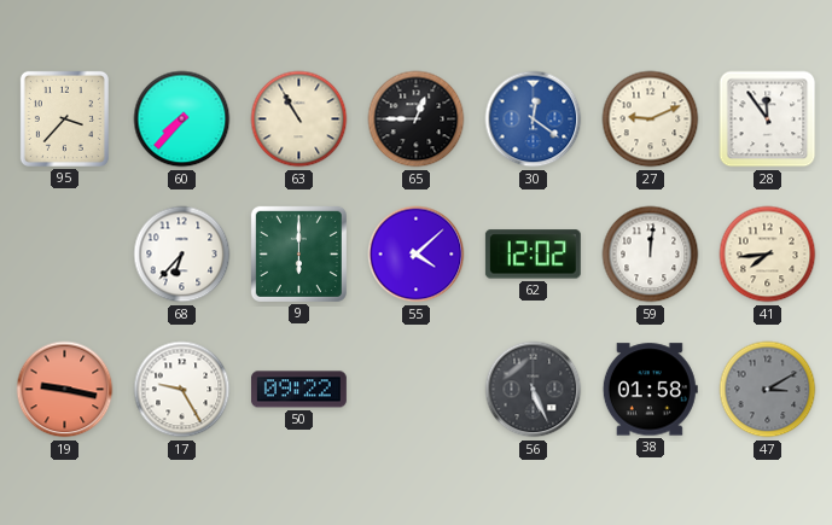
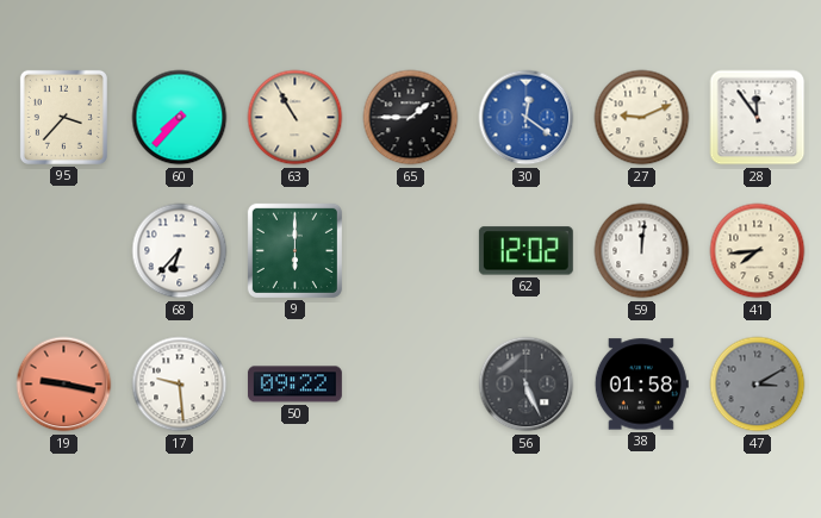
65: 12:45 -> 1:45
55: 4:08 -> none
17: 9:25 -> 9:29
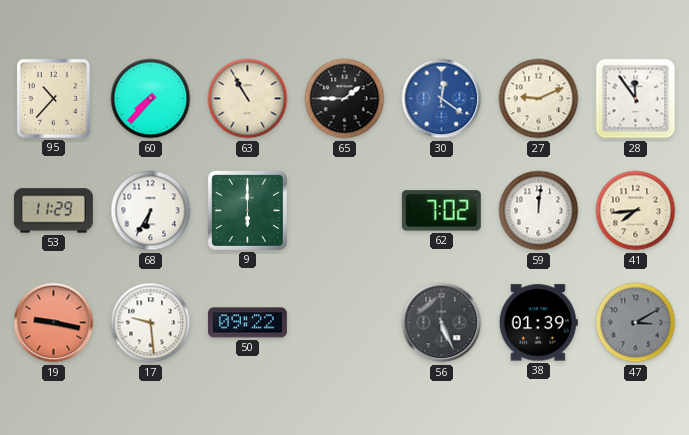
95: 3:37 -> 10:37
53: none -> 11:29
68: 6:37 -> 6:35
62: 12:02 -> 7:02
38: 01:58 -> 01:39
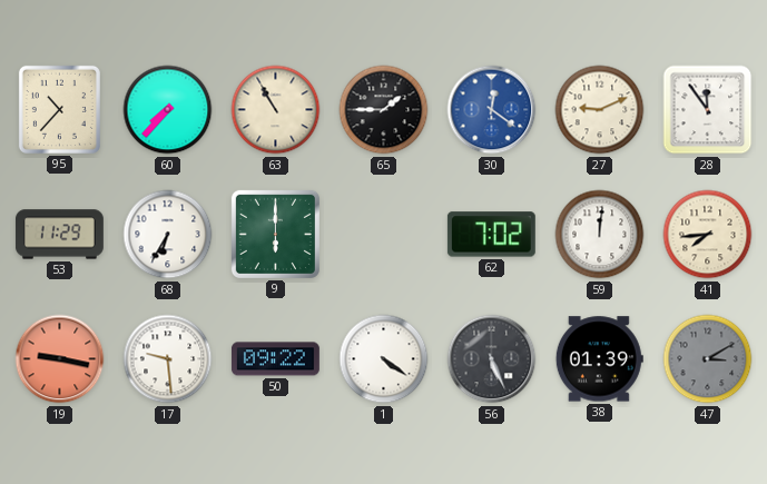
1: none -> 4:21
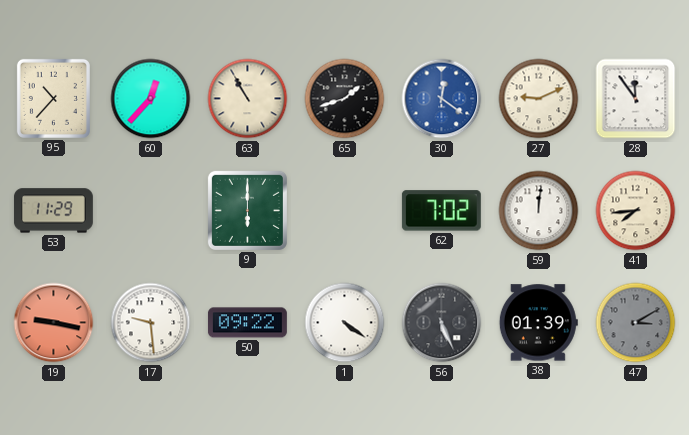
60: 7:37 -> 12:37
65: 1:45 -> 1:42
68: 6:35 -> none
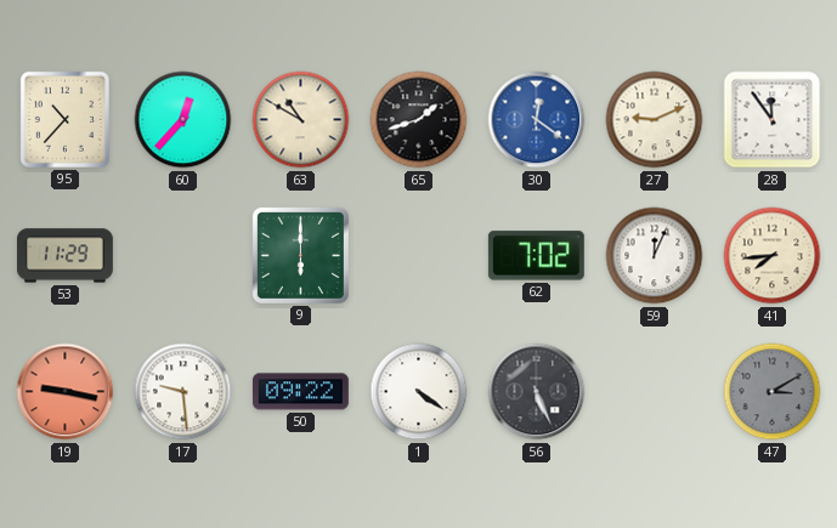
63: 10:55 -> 10:50
59: 12:01 -> 12:04
38: 01:39 -> none
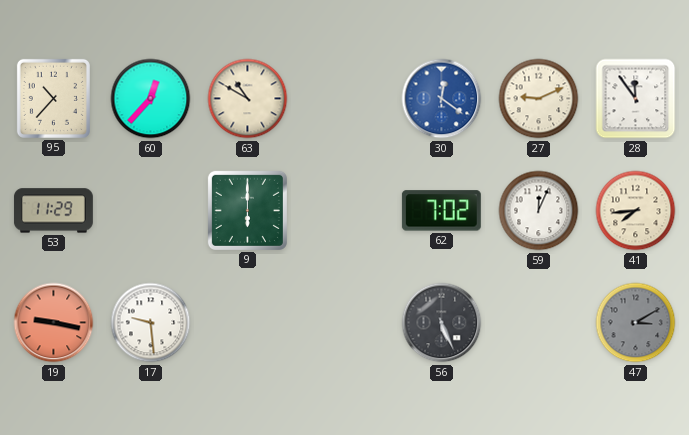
65: 1:42 -> none
50: 09:22 -> none
1: 4:21 -> none
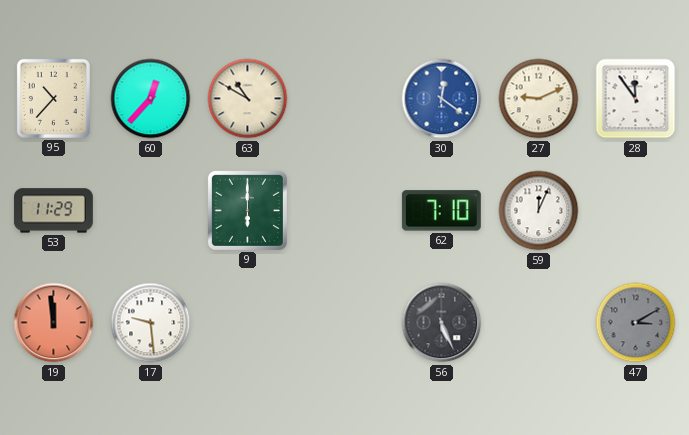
62: 7:02 -> 7:10
41: 7:44 -> none
19: 9:17 -> 11:59
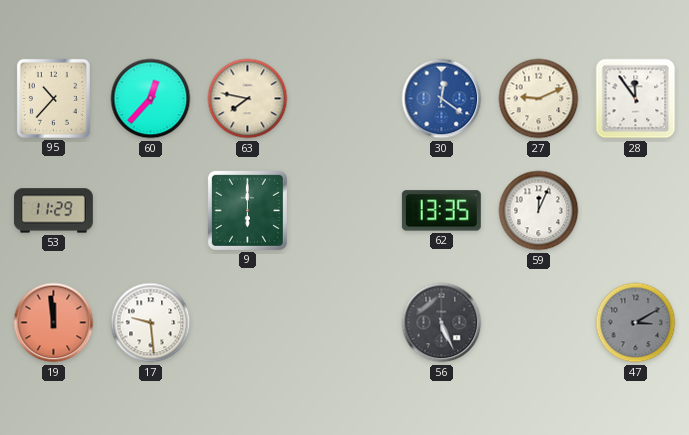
63: 10:50 -> 7:47
62: 7:10 -> 13:35
